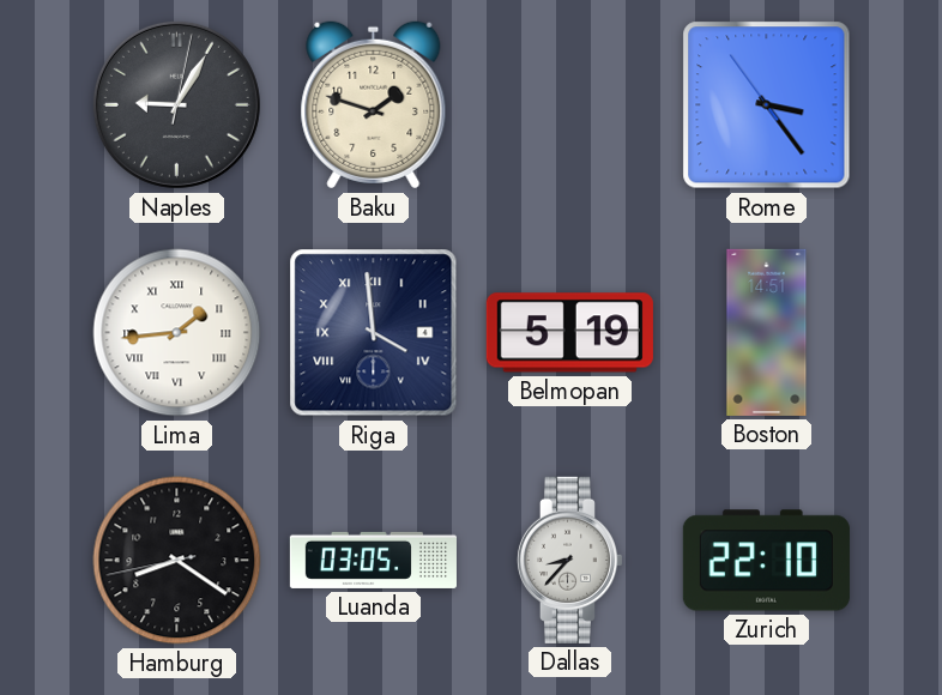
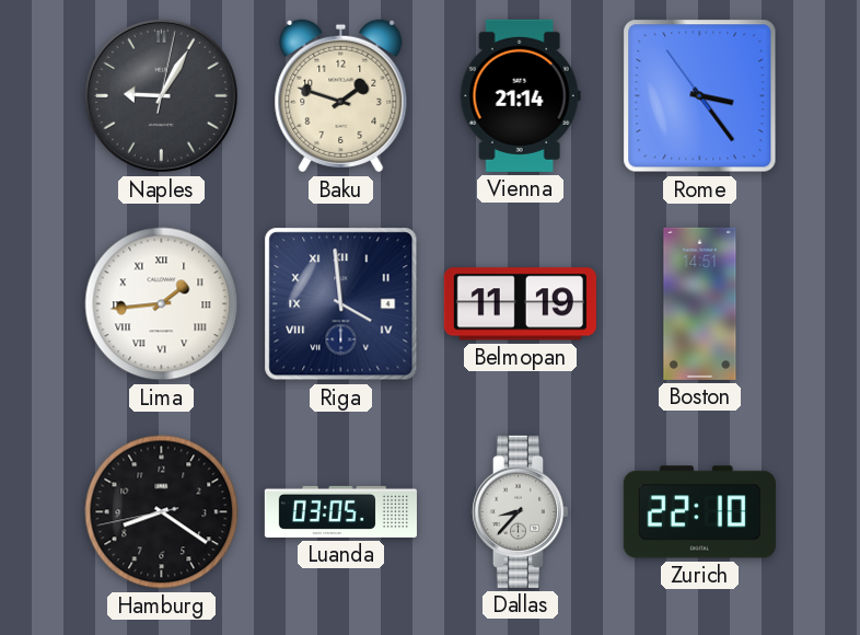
Vienna: none -> 21:14
Belmopan: 5:19 -> 11:19
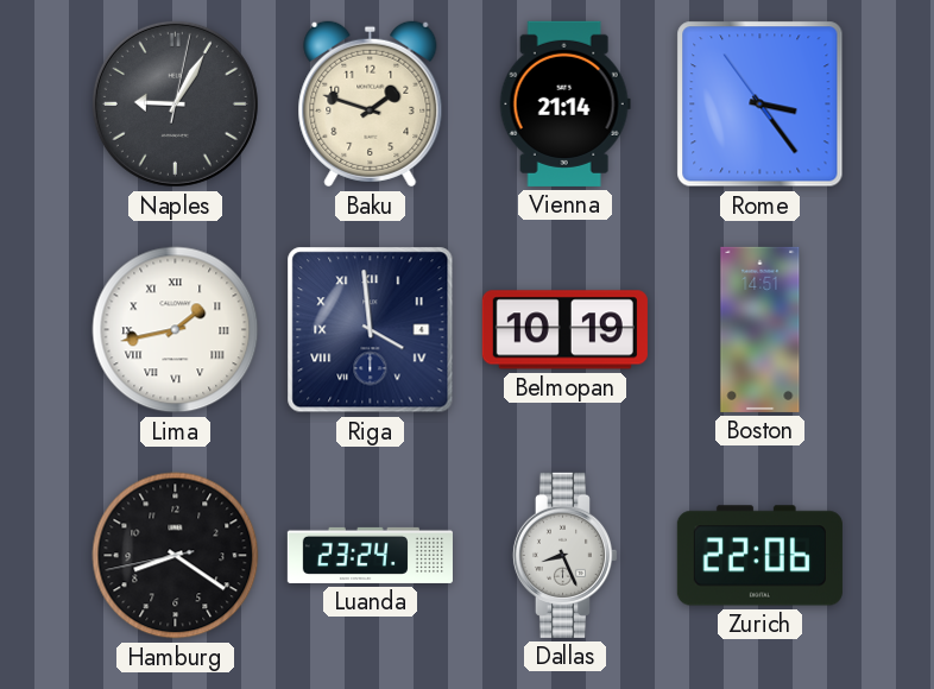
Lima: 1:44 -> 1:43
Belmopan: 11:19 -> 10:19
Luanda: 03:05 -> 23:24
Dallas: 8:37 -> 8:26
Zurich: 22:10 -> 22:06
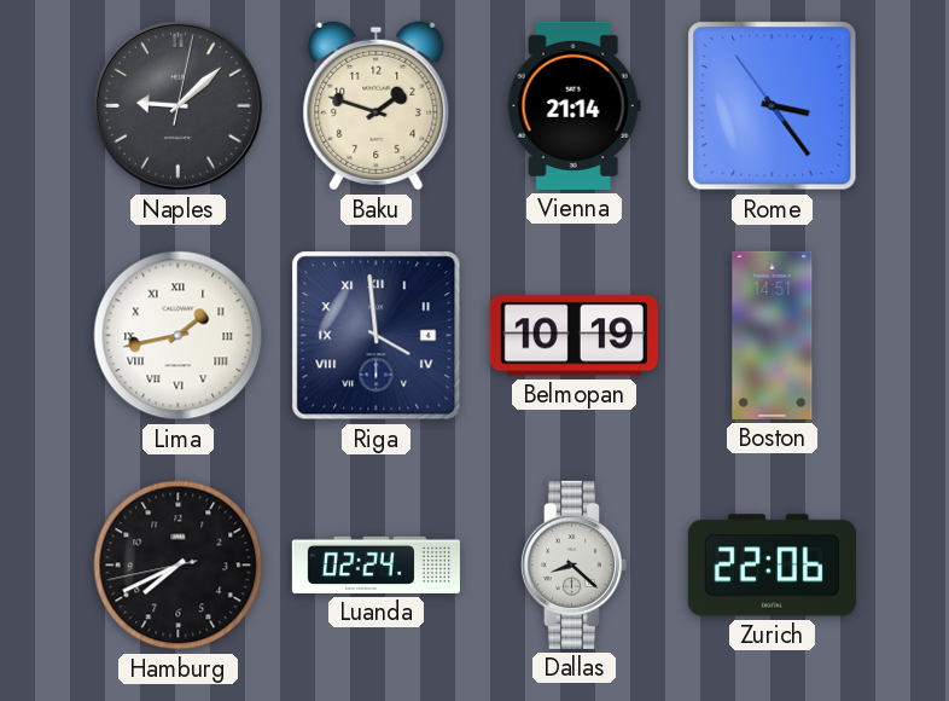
Naples: 9:05 -> 9:08
Hamburg: 8:20 -> 7:40
Luanda: 23:24 -> 02:24
Dallas: 8:26 -> 8:22
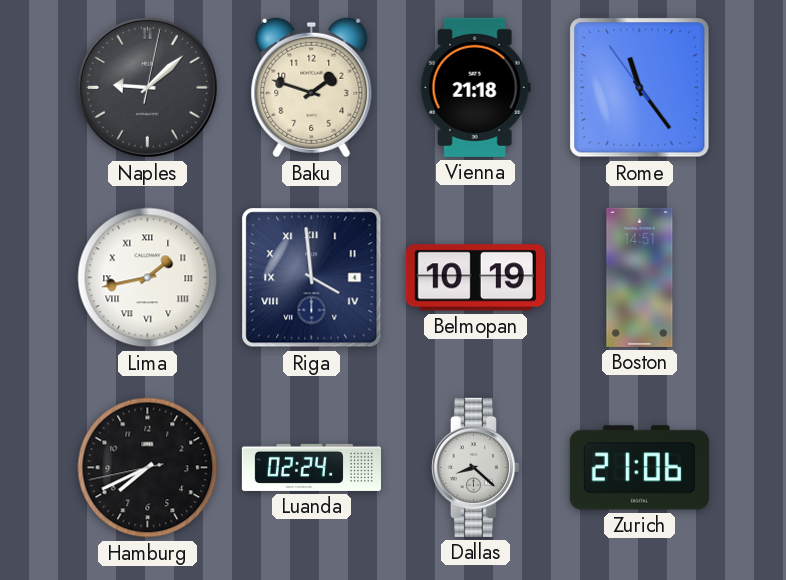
Vienna: 21:14 -> 21:18
Rome: 3:23 -> 11:23
Zurich: 22:06 -> 21:06
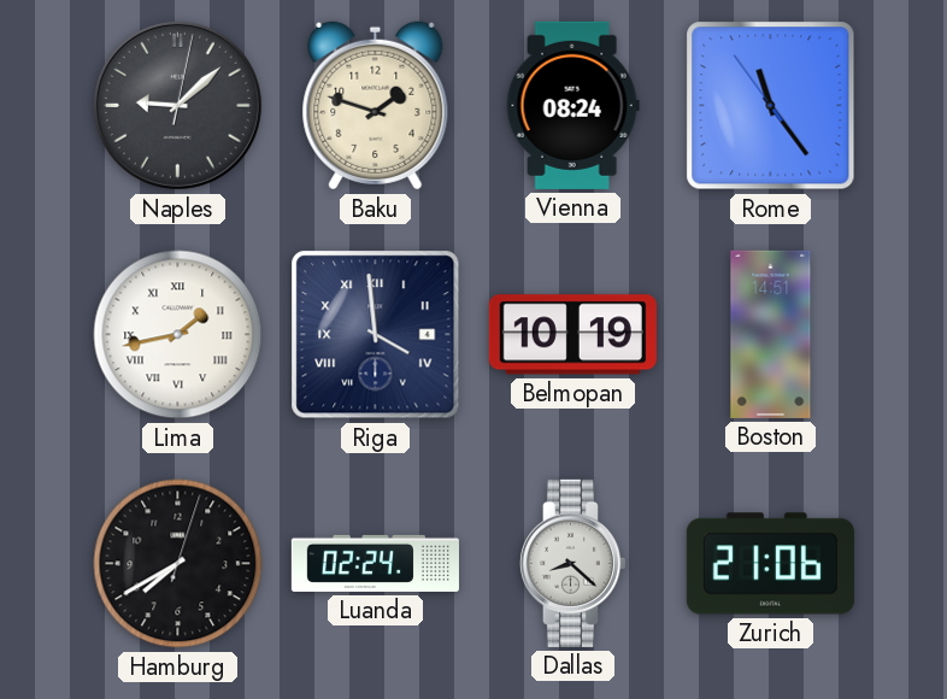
Vienna: 21:18 -> 08:24
Hamburg: 7:40:43 -> 7:40:03
